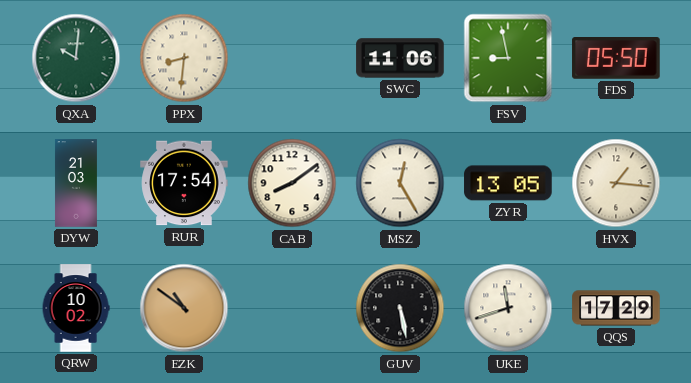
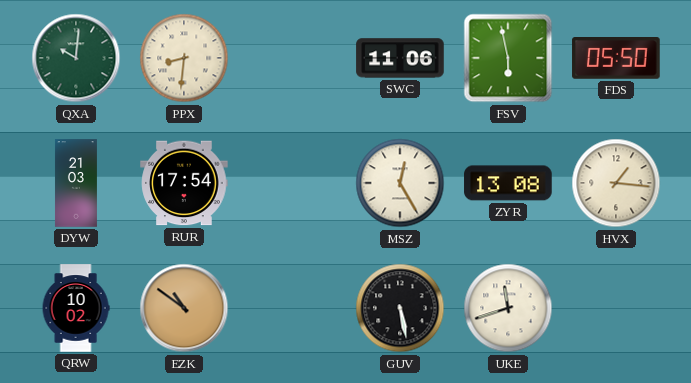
FSV: 8:58 -> 5:58
CAB: 8:09 -> none
ZYR: 13:05 -> 13:08
QQS: 17:29 -> none
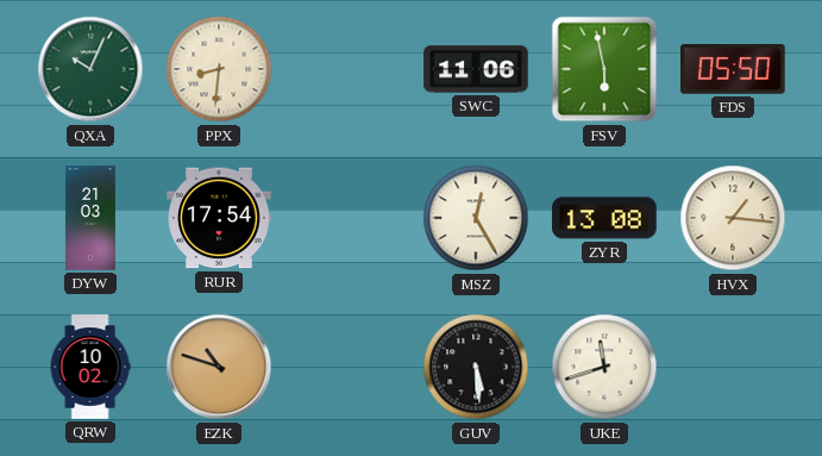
QXA: 10:01 -> 10:04
EZK: 10:51 -> 10:48
GUV: 5:28 -> 5:29
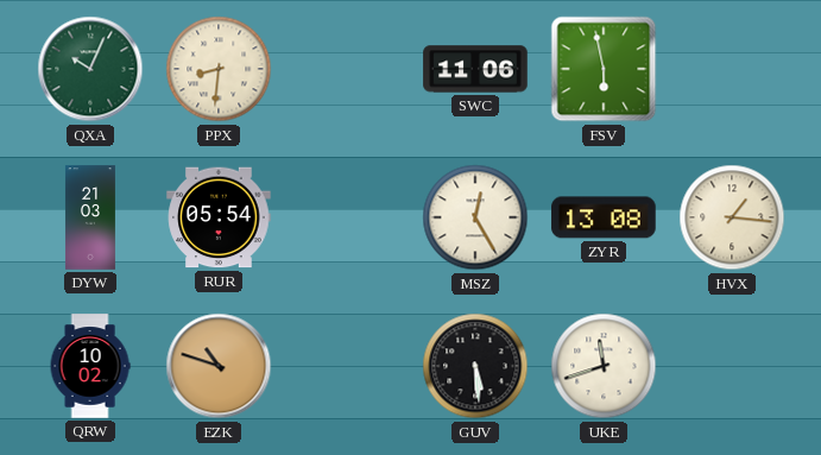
FDS: 05:50 -> none
RUR: 17:54 -> 05:54
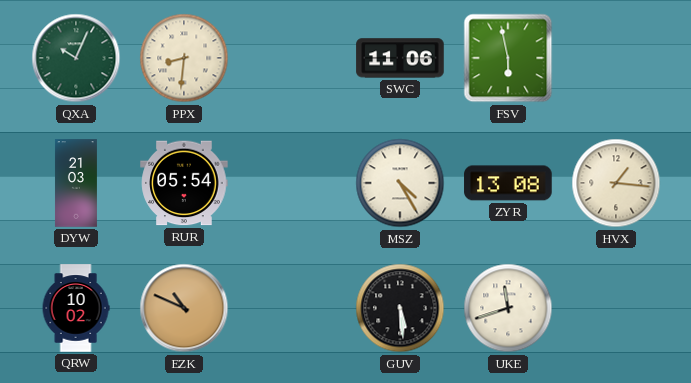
MSZ: 12:25 -> 4:25
EZK: 10:48 -> 10:49
